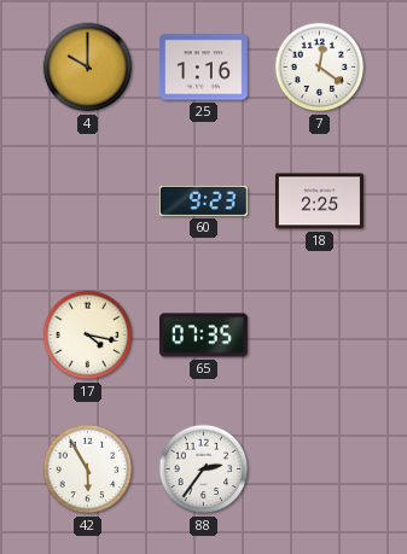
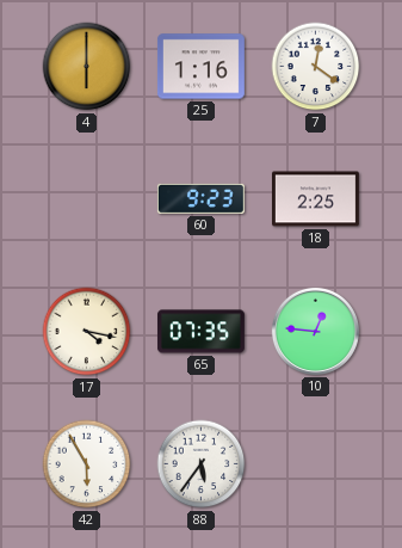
4: 10:00 -> 6:00
10: none -> 12:46
88: 2:36 -> 5:36
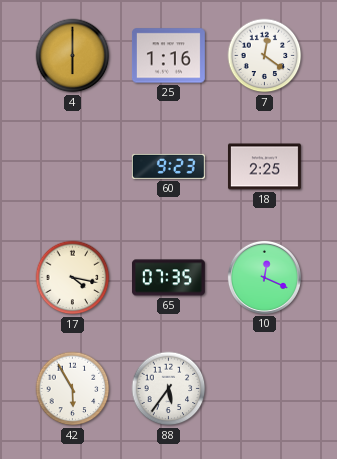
10: 12:46 -> 12:19
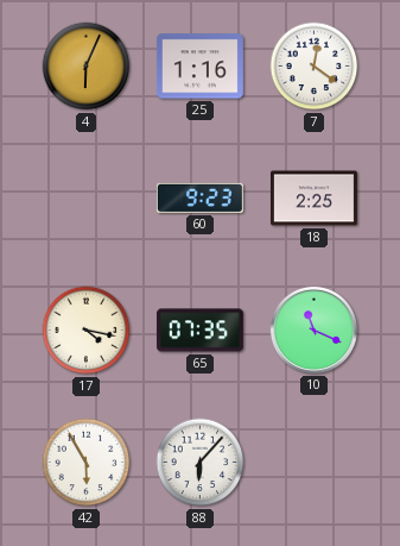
4: 6:00 -> 6:04
10: 12:19 -> 11:19
88: 5:36 -> 6:07
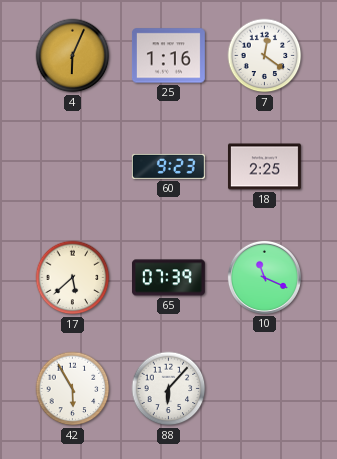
17: 4:17 -> 5:38
65: 07:35 -> 07:39
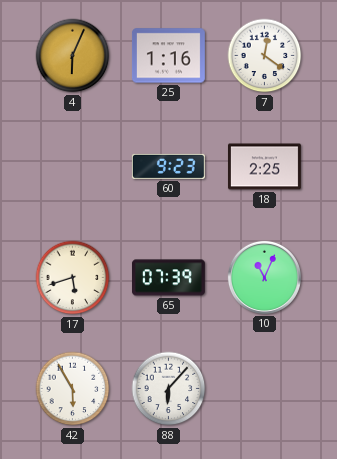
17: 5:38 -> 5:42
10: 11:19 -> 11:04
